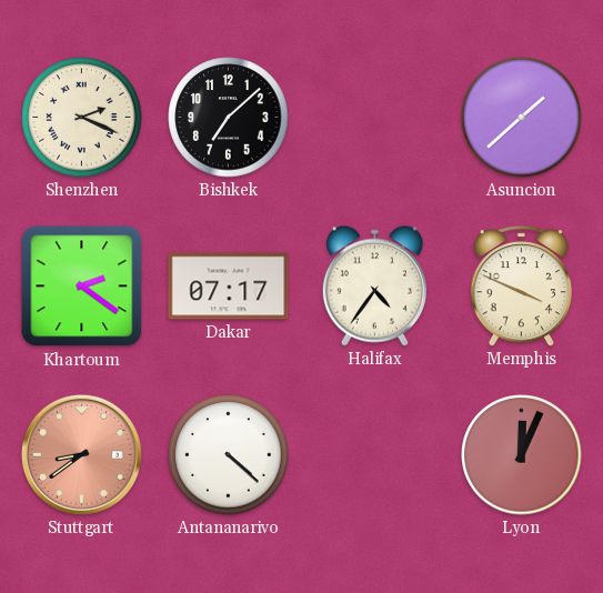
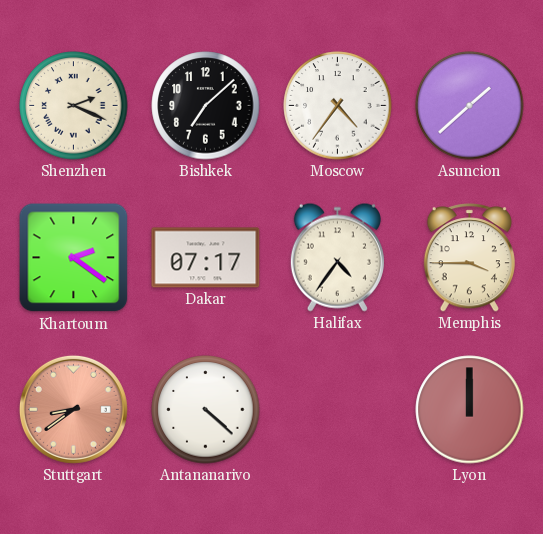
Moscow: none -> 4:36
Memphis: 3:49 -> 3:45
Lyon: 12:04 -> 12:00
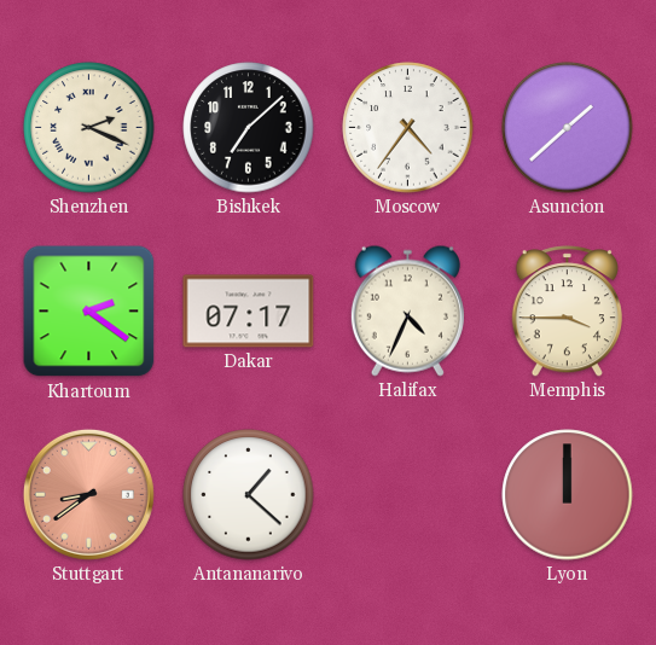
Halifax: 4:36 -> 4:34
Antananarivo: 4:22 -> 1:22
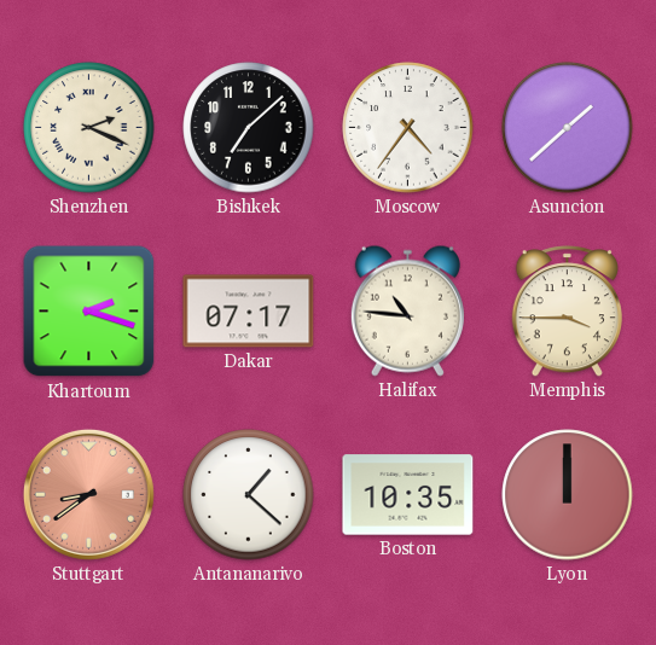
Khartoum: 2:21 -> 2:18
Halifax: 4:34 -> 10:46
Boston: none -> 10:35
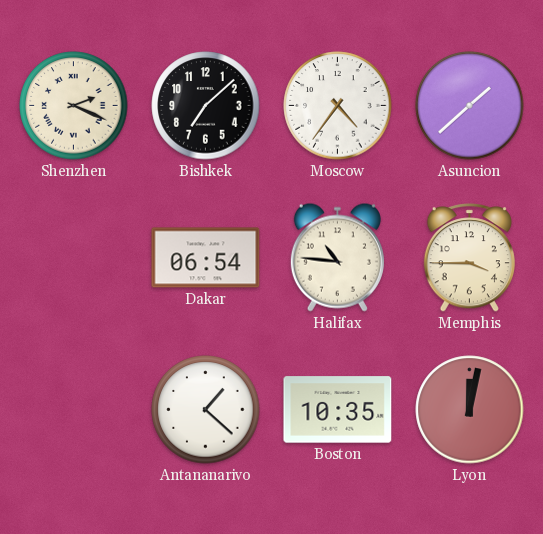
Khartoum: 2:18 -> none
Dakar: 07:17 -> 06:54
Stuttgart: 8:39 -> none
Lyon: 12:00 -> 12:02
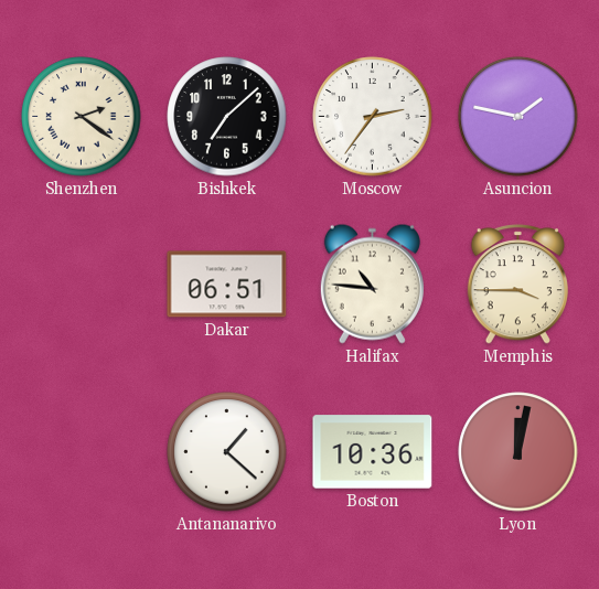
Shenzhen: 2:19 -> 2:21
Moscow: 4:36 -> 2:36
Asuncion: 1:38 -> 1:47
Dakar: 06:54 -> 06:51
Boston: 10:35 -> 10:36
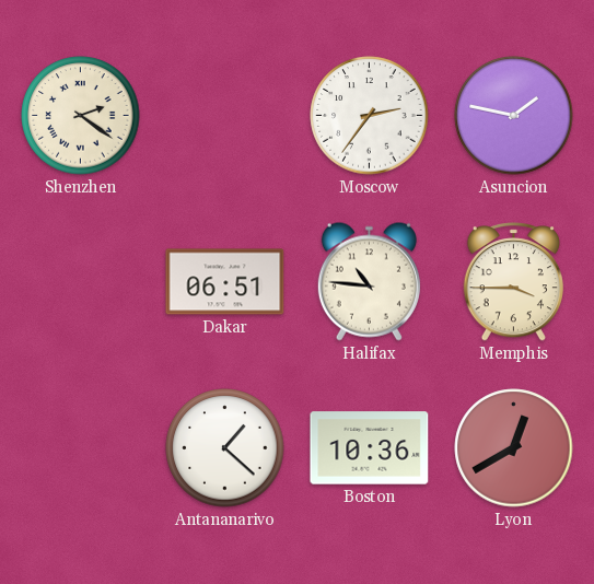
Bishkek: 7:08 -> none
Lyon: 12:02 -> 12:40
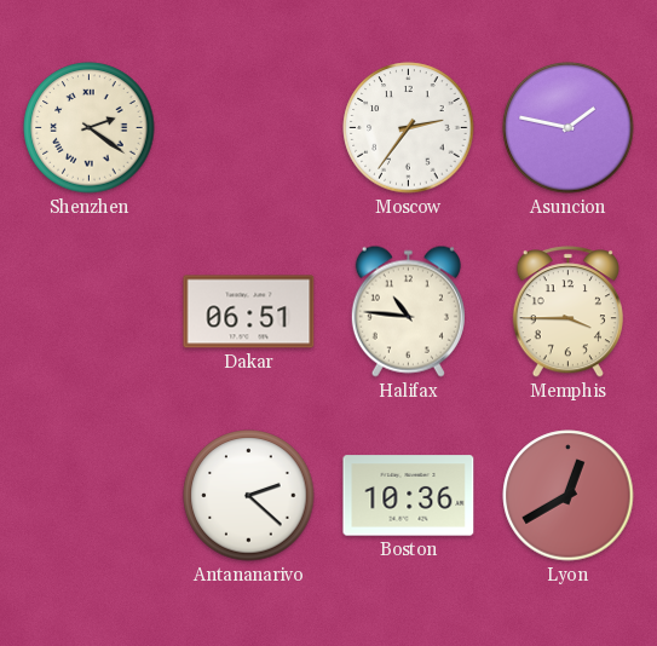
Antananarivo: 1:22 -> 2:22
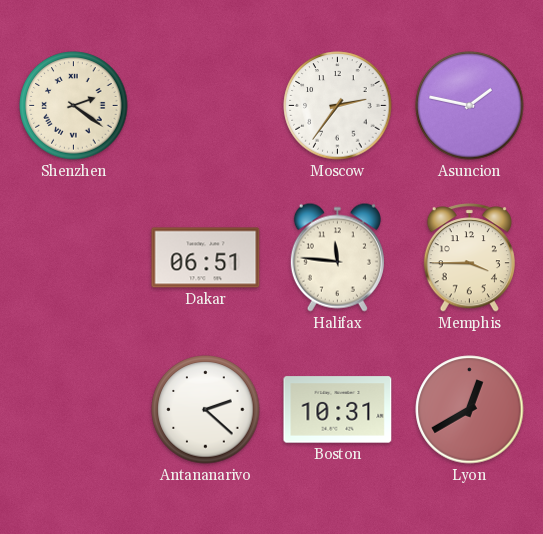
Halifax: 10:46 -> 11:46
Boston: 10:36 -> 10:31
